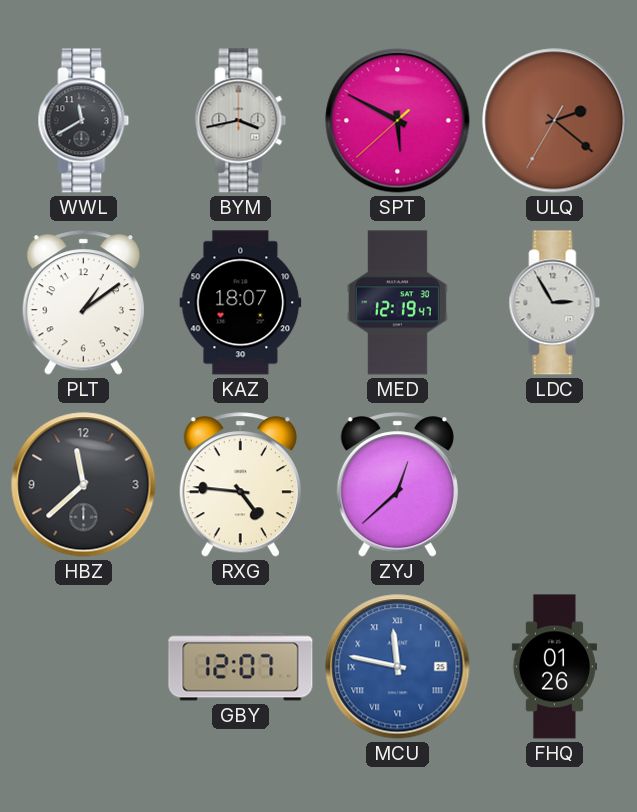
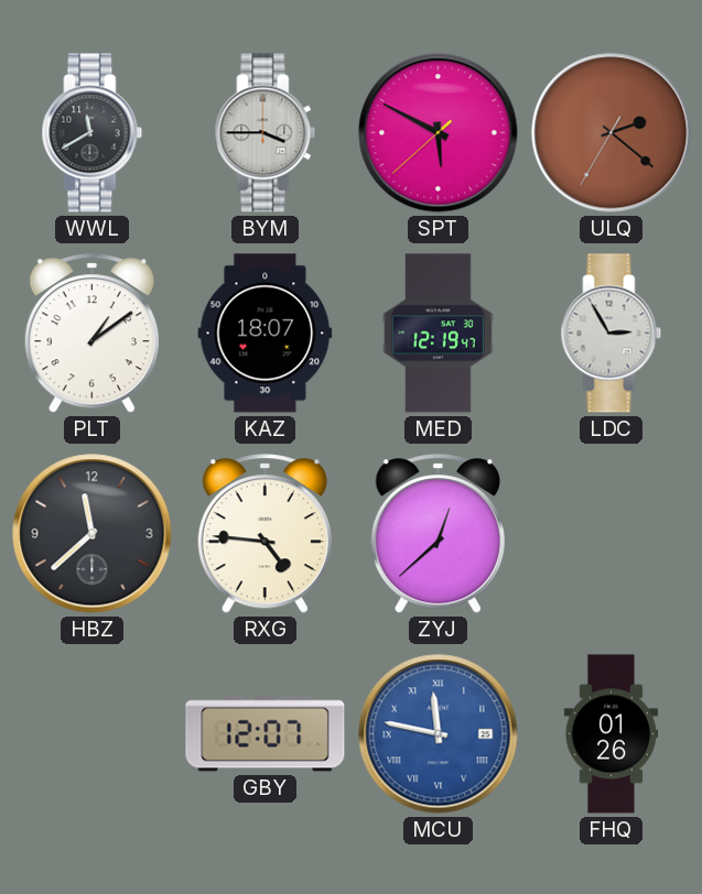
BYM: 3:43 -> 3:45
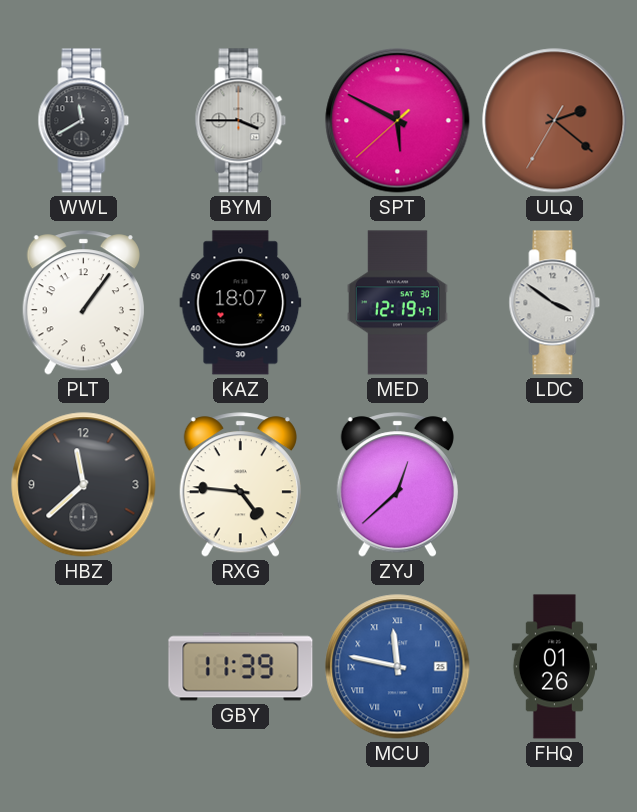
PLT: 1:09 -> 1:06
LDC: 2:55 -> 3:51
GBY: 12:07 -> 11:39
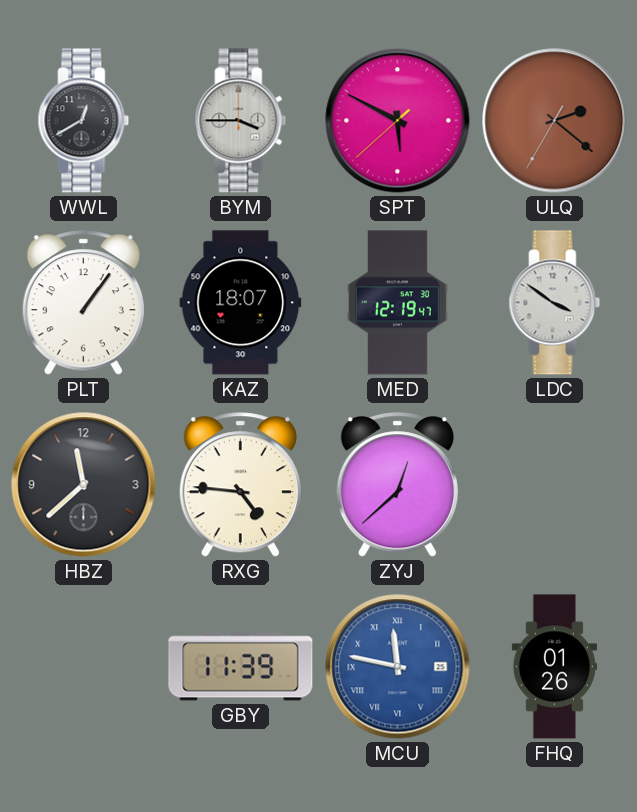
WWL: 11:40 -> 12:40
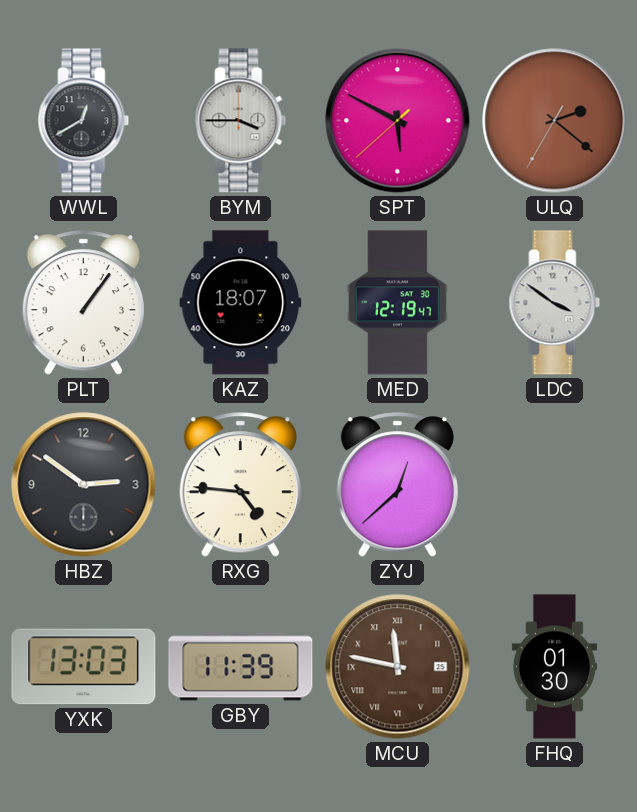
HBZ: 11:38 -> 2:51
YXK: none -> 13:03
MCU dial: blue -> brown
FHQ: 01:26 -> 01:30
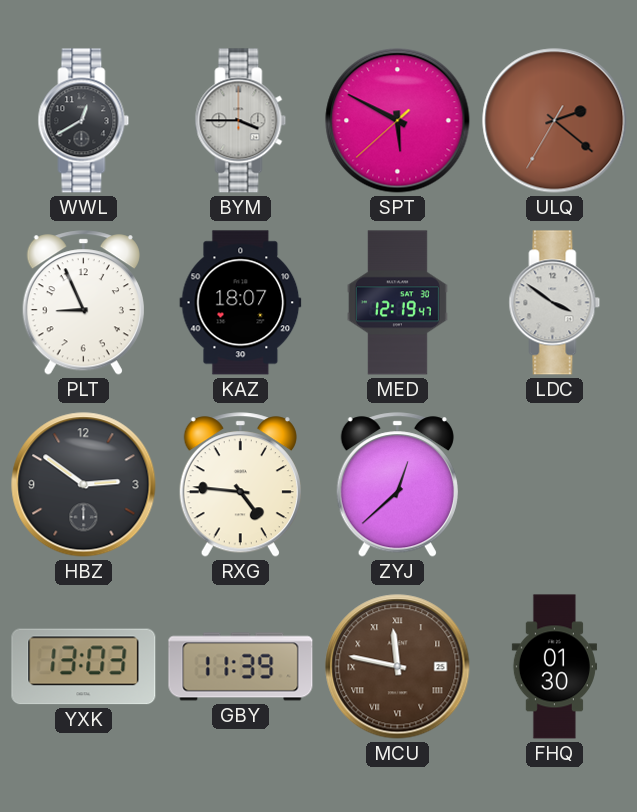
PLT: 1:06 -> 8:56
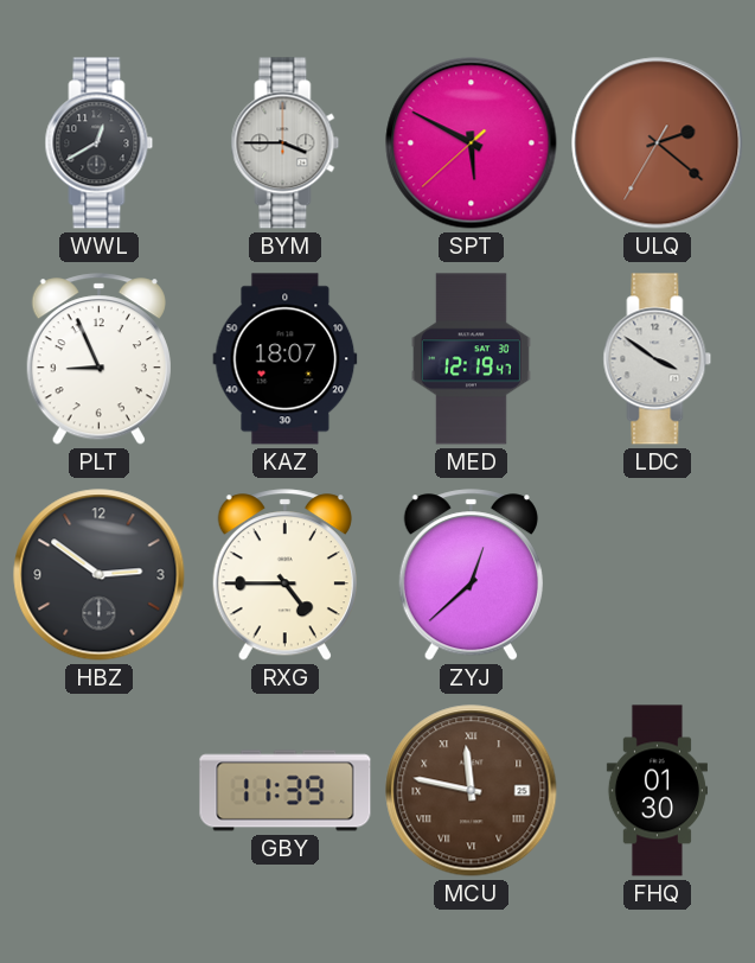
RXG: 4:46 -> 4:45
YXK: 13:03 -> none
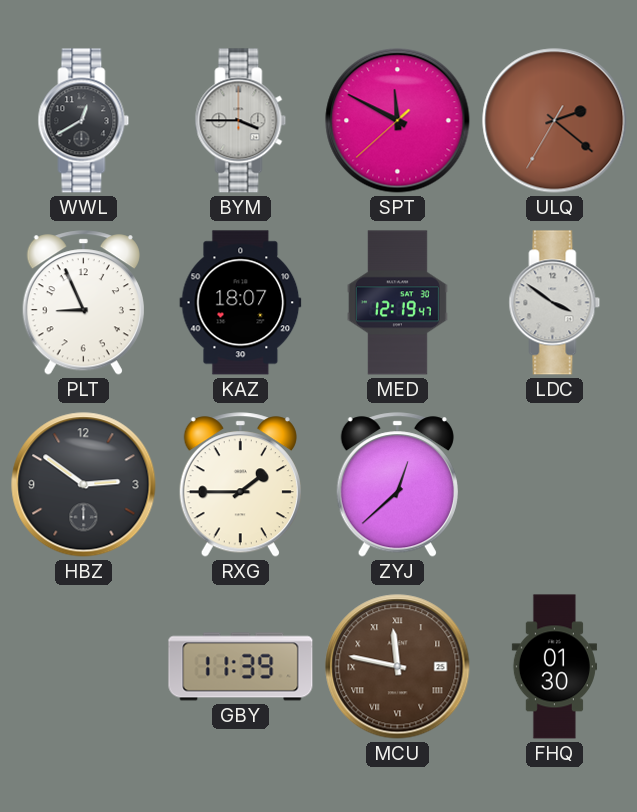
SPT: 5:49 -> 11:49
RXG: 4:45 -> 1:45
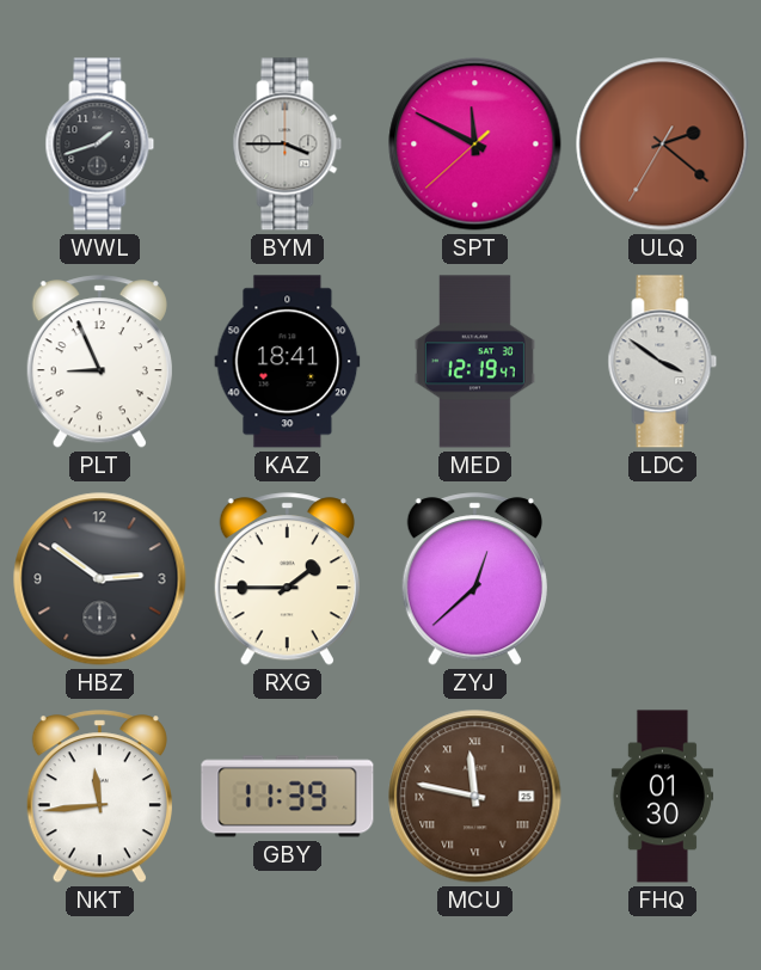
WWL: 12:40 -> 1:42
KAZ: 18:07 -> 18:41
NKT: none -> 11:44
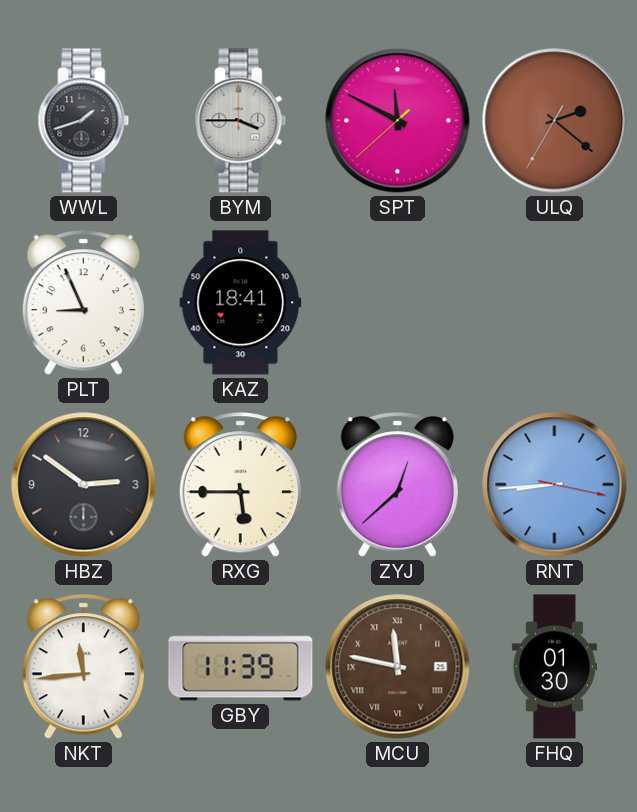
MED: 12:19 -> none
LDC: 3:51 -> none
RXG: 1:45 -> 5:45
RNT: none -> 8:44
